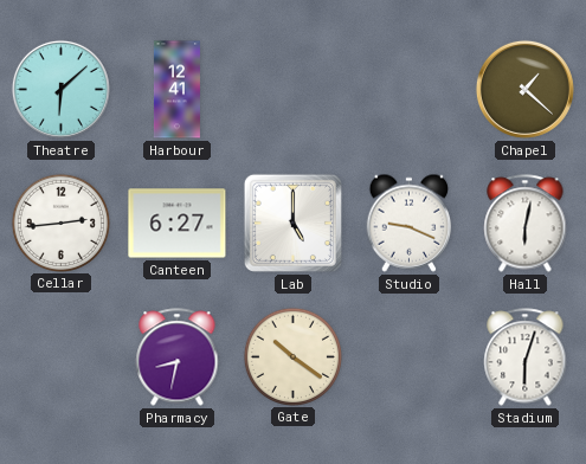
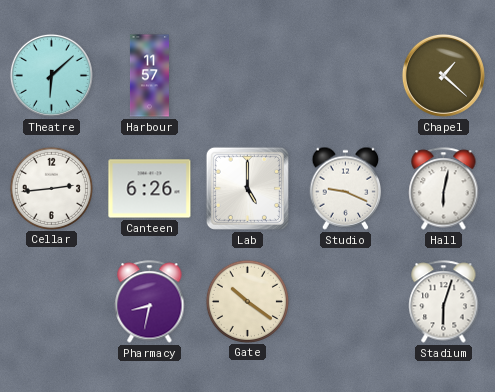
Harbour: 12:41 -> 11:57
Canteen: 6:27 -> 6:26
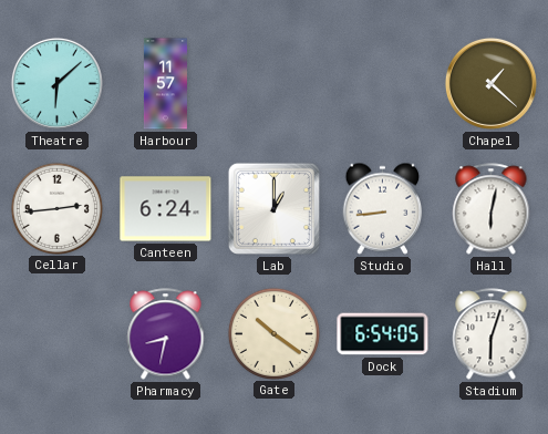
Canteen: 6:26 -> 6:24
Lab: 5:00 -> 1:00
Studio: 9:19 -> 8:44
Dock: none -> 6:54
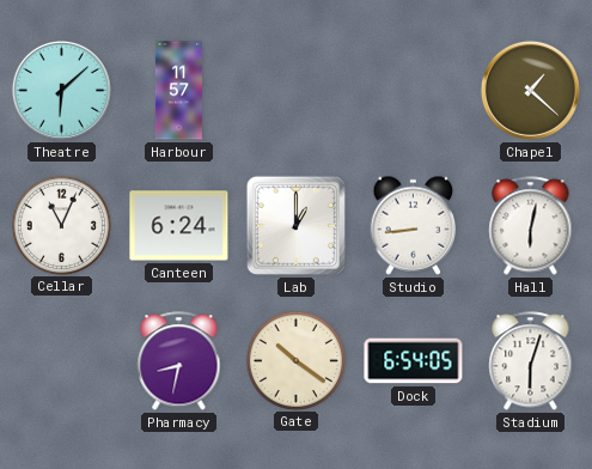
Cellar: 2:44 -> 11:04
